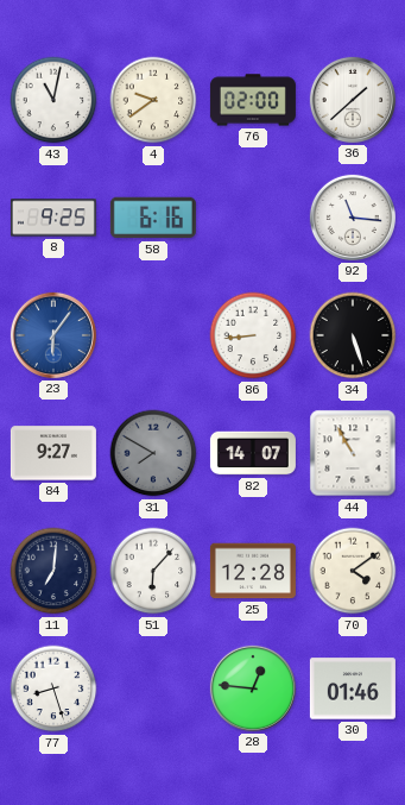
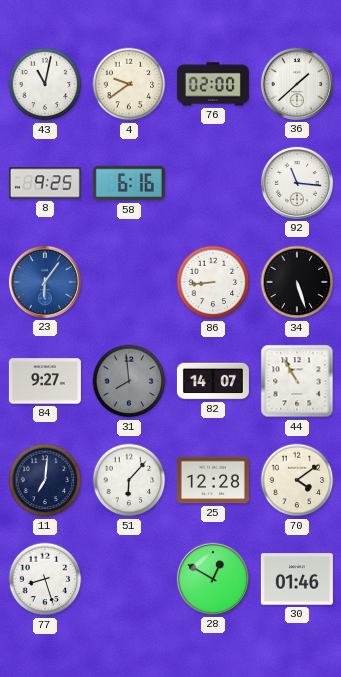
31: 7:50 -> 7:59
28: 12:46 -> 12:50
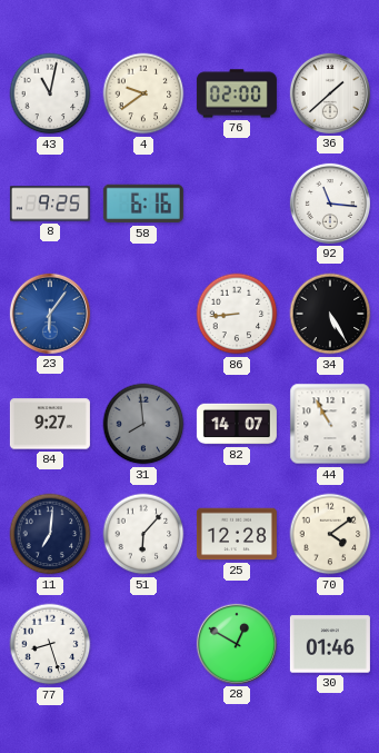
34: 5:27 -> 5:25
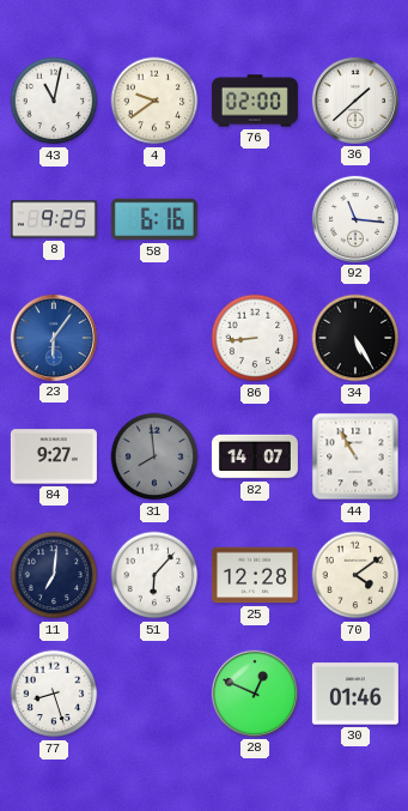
28: 12:50 -> 12:49
